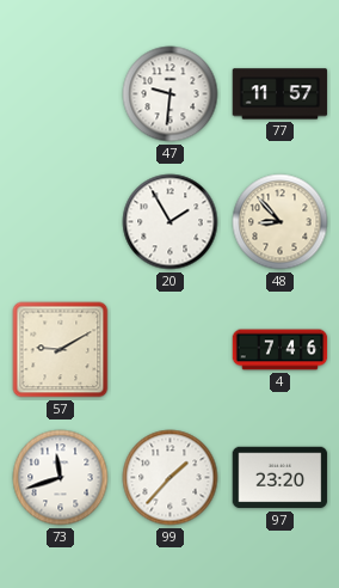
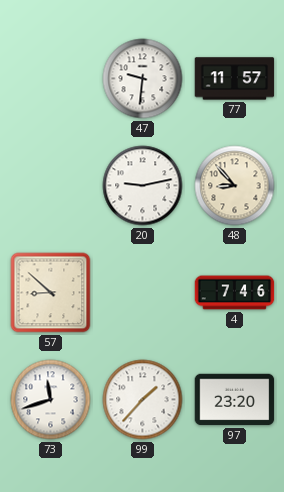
20: 1:55 -> 9:13
57: 9:10 -> 8:52
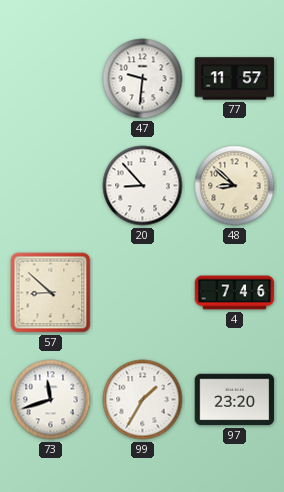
20: 9:13 -> 8:53
48: 8:53 -> 8:52
99: 1:37 -> 1:35
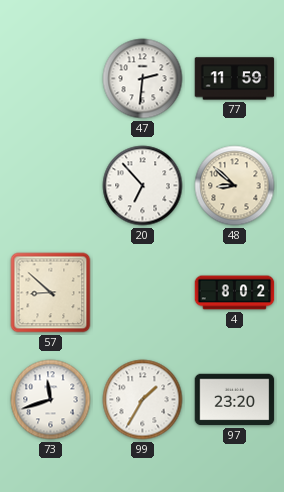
47: 9:31 -> 2:31
77: 11:57 -> 11:59
20: 8:53 -> 6:53
4: 7:46 -> 8:02
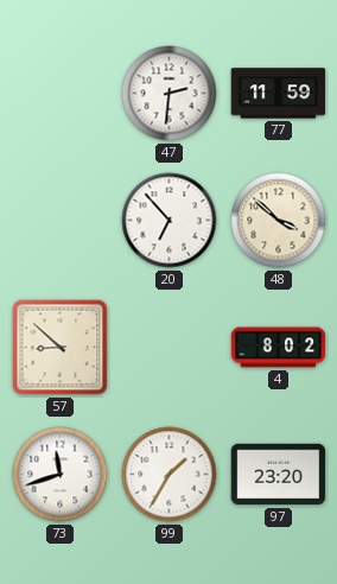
48: 8:52 -> 3:52
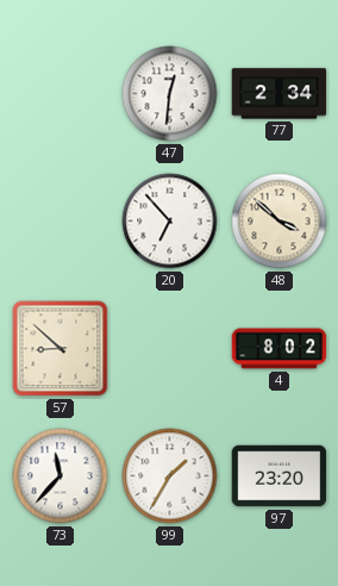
47: 2:31 -> 12:31
77: 11:59 -> 2:34
73: 11:42 -> 11:37
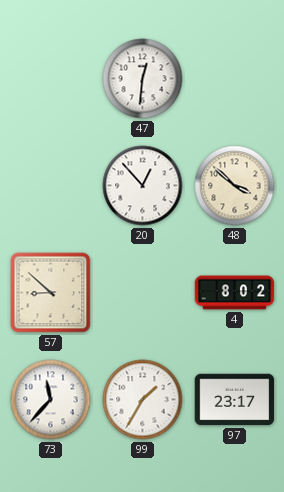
77: 2:34 -> none
20: 6:53 -> 12:53
97: 23:20 -> 23:17
